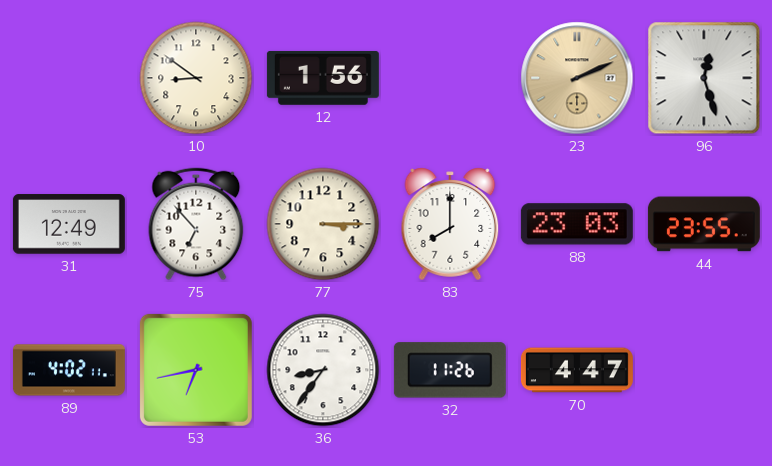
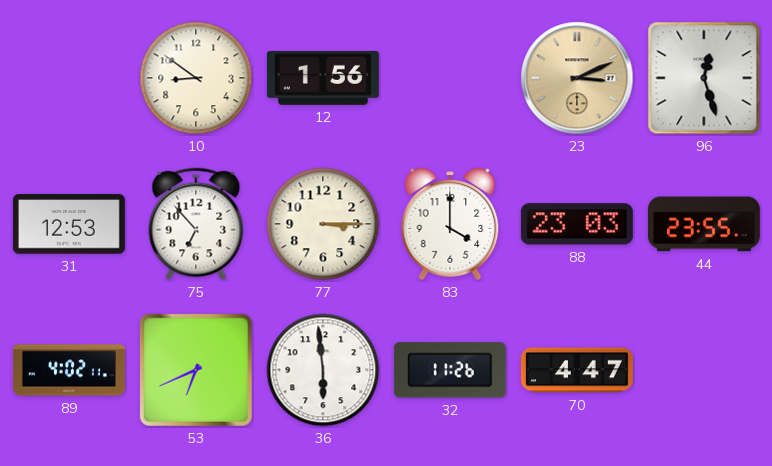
23: 2:11 -> 3:11
31: 12:49 -> 12:53
83: 8:00 -> 4:00
53: 6:43 -> 6:41
36: 8:36 -> 5:59
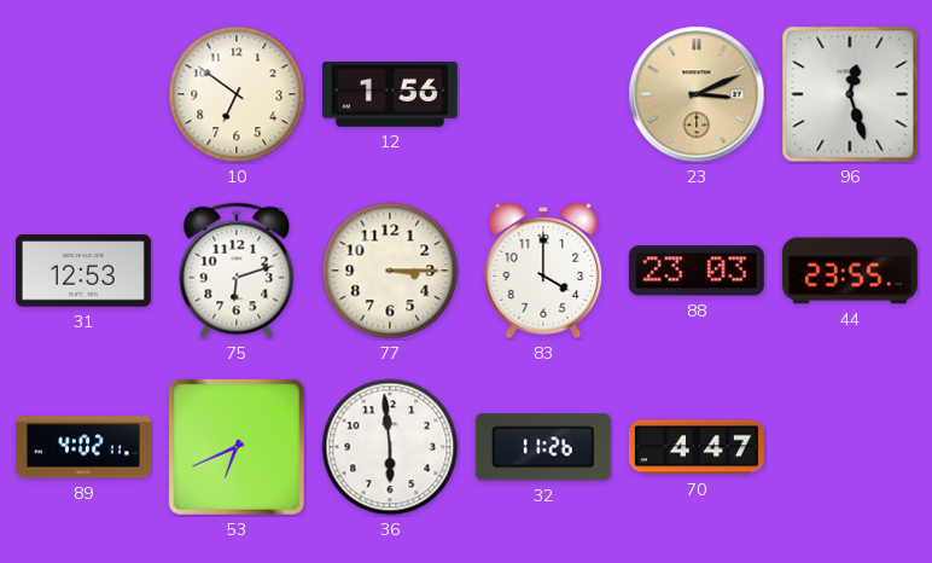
10: 8:51 -> 6:51
75: 6:53 -> 6:12
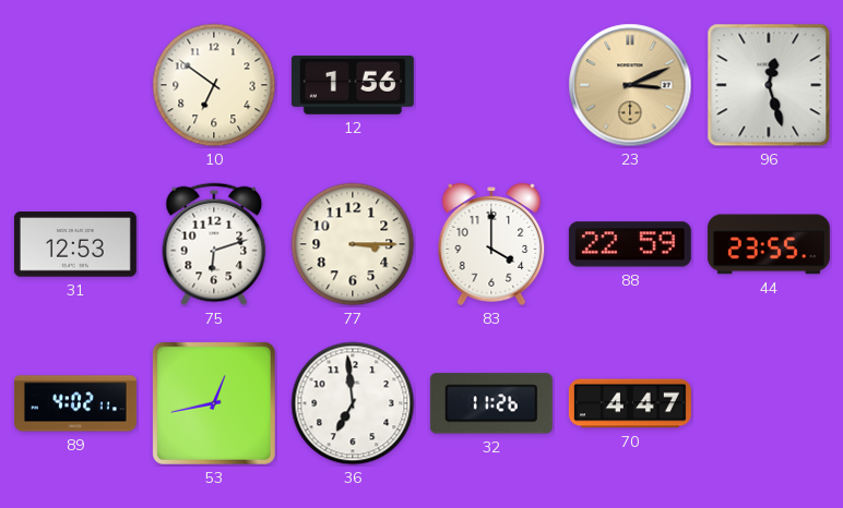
88: 23:03 -> 22:59
53: 6:41 -> 12:43
36: 5:59 -> 6:59
